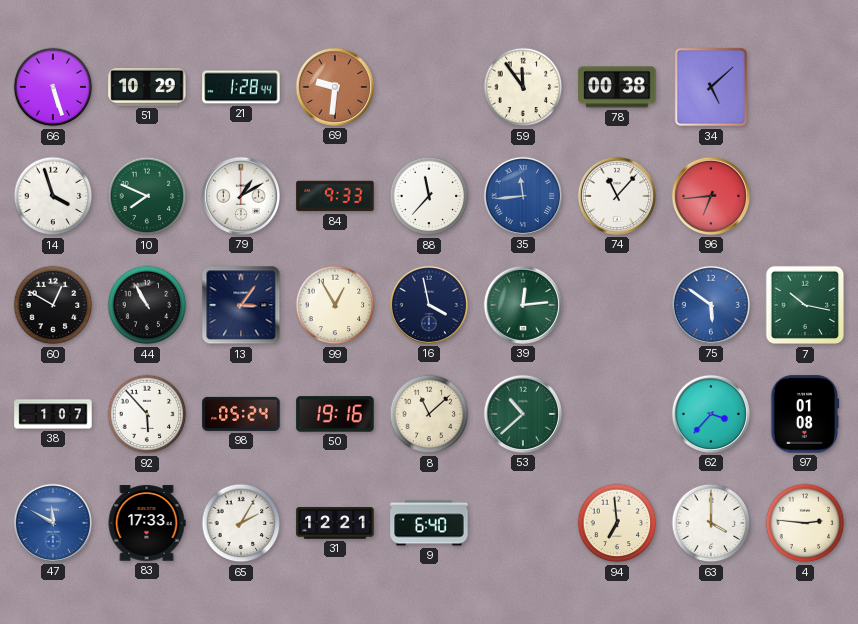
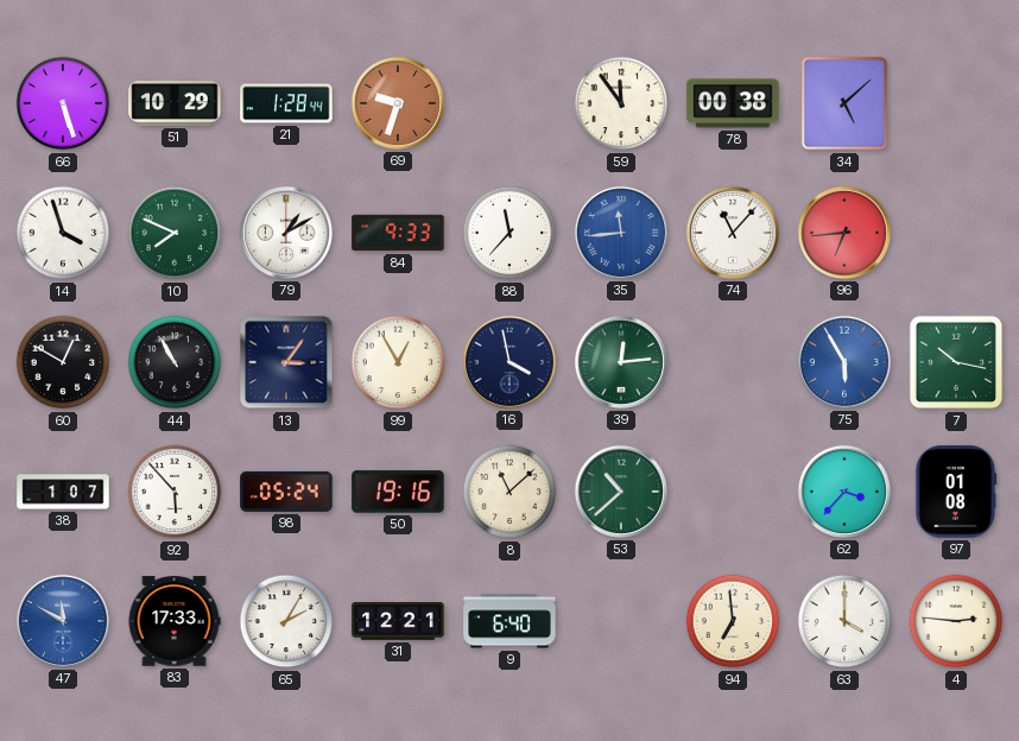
69: 9:31 -> 9:33
75: 5:51 -> 5:55
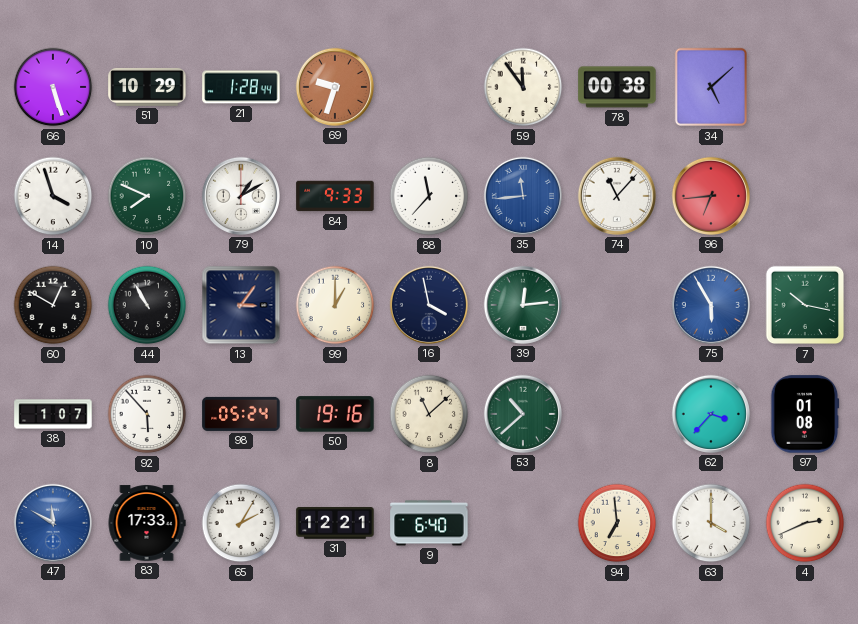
99: 12:55 -> 1:00
4: 2:46 -> 2:41
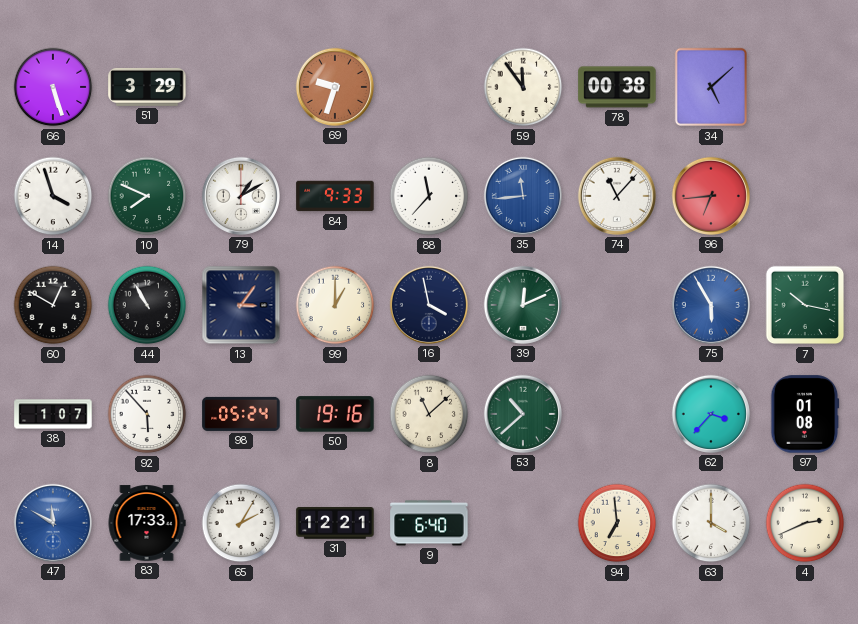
51: 10:29 -> 3:29
21: 1:28 -> none
39: 12:14 -> 12:11
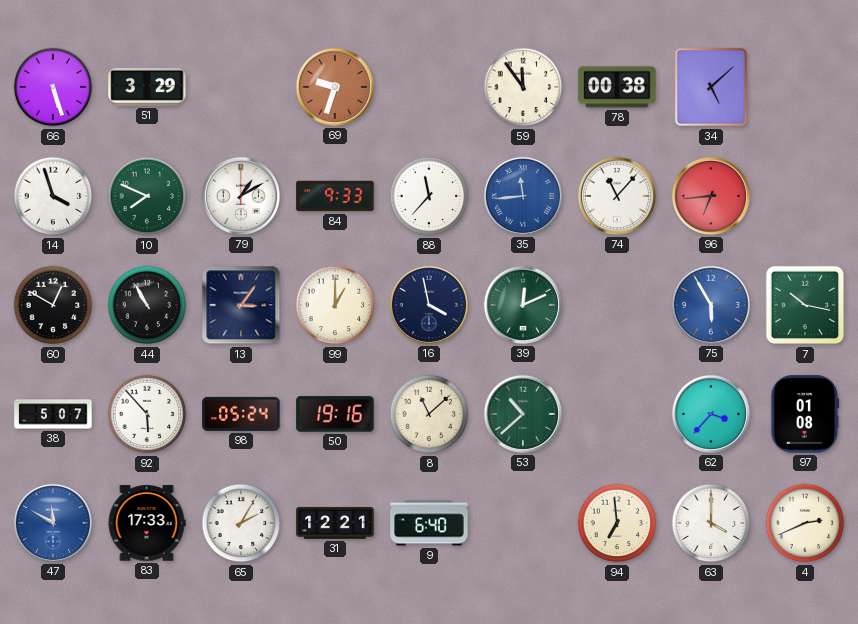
38: 1:07 -> 5:07
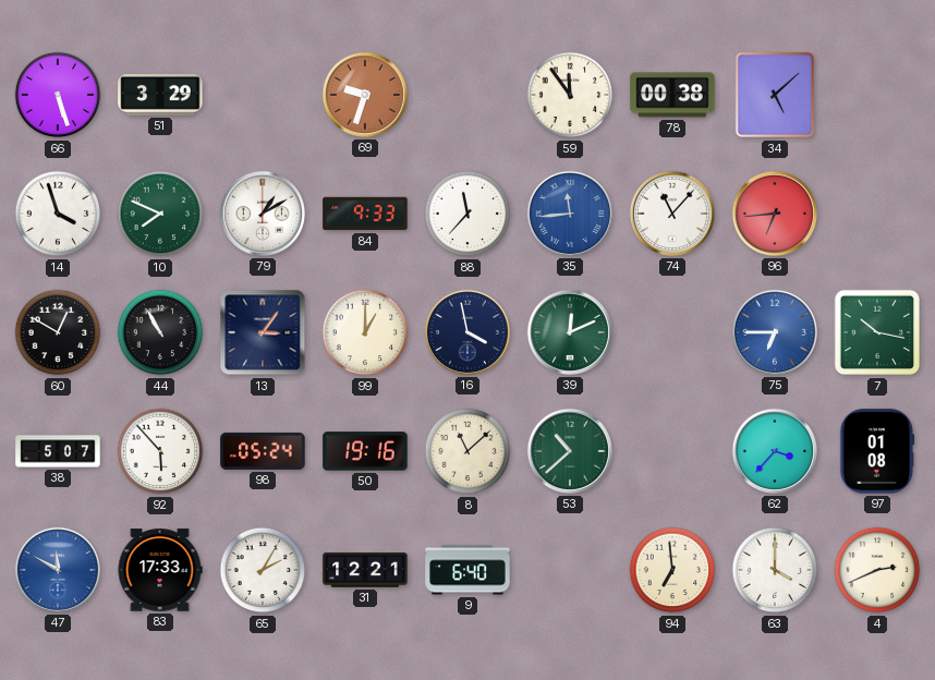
75: 5:55 -> 6:45
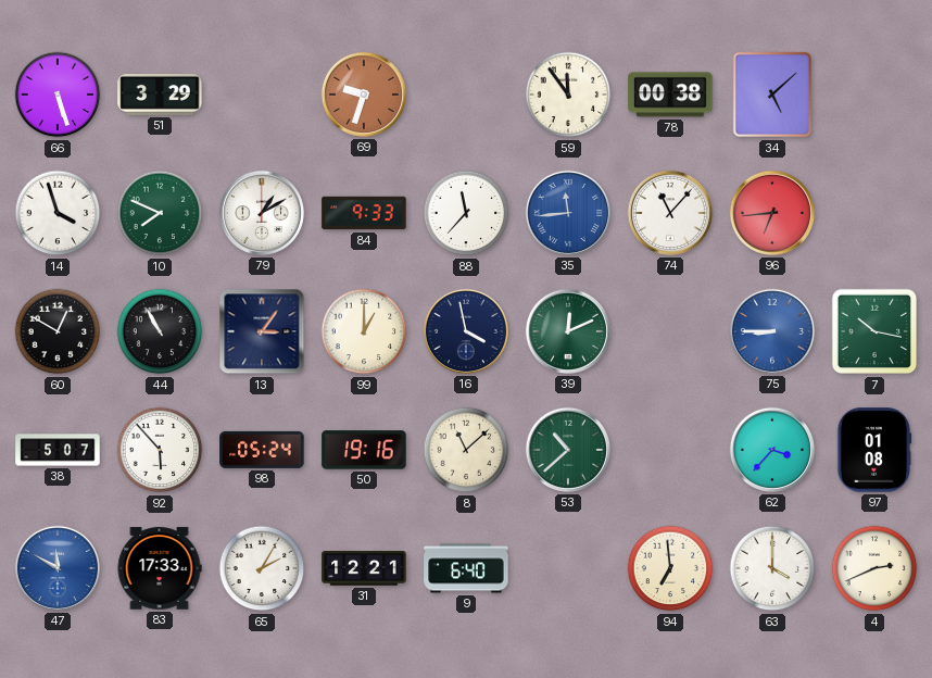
75: 6:45 -> 8:45
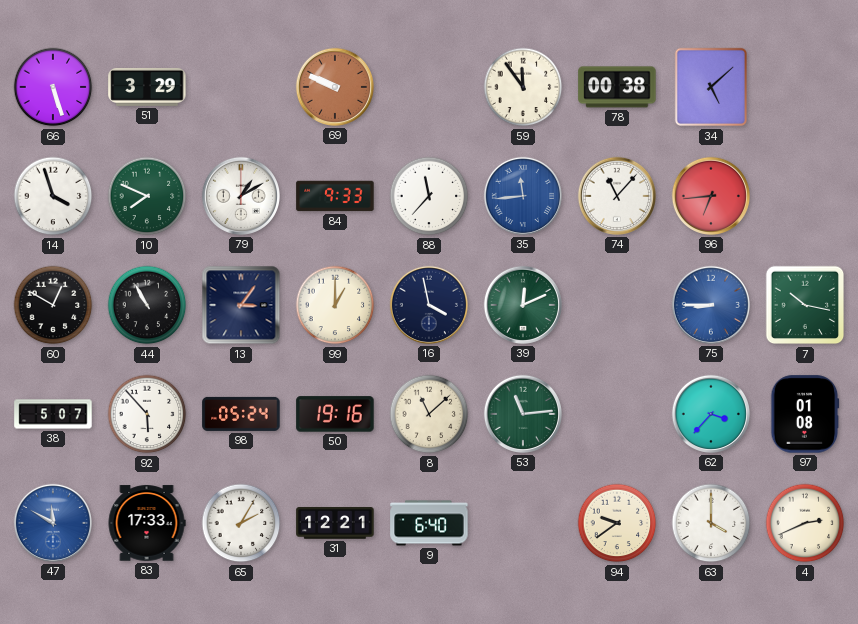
69: 9:33 -> 9:49
53: 10:38 -> 11:14
94: 6:59 -> 9:39
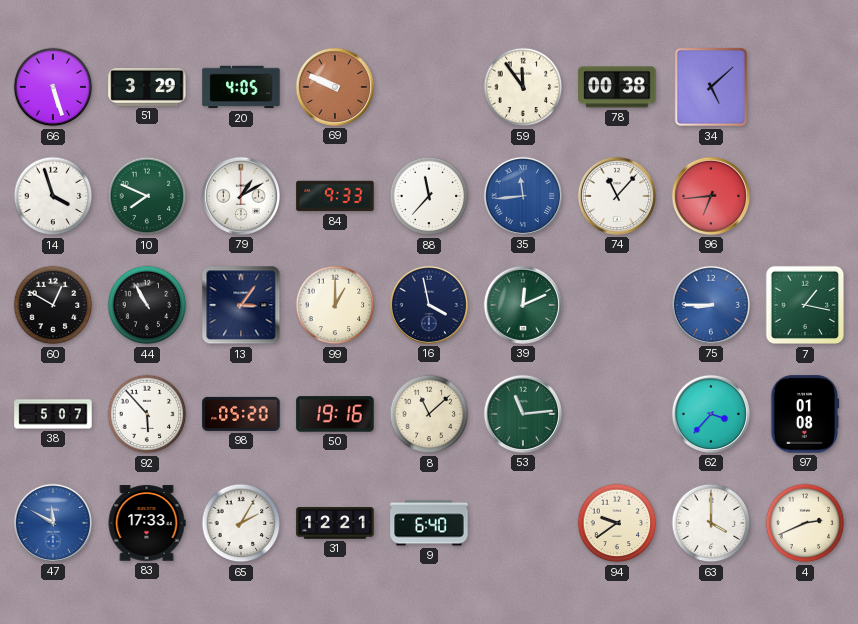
20: none -> 4:05
7: 10:17 -> 1:17
98: 05:24 -> 05:20
